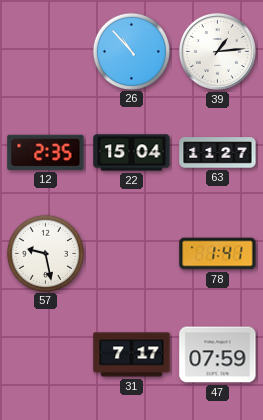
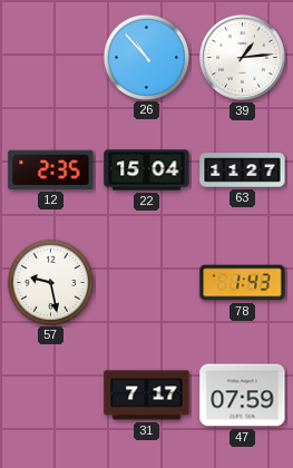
78: 1:41 -> 1:43
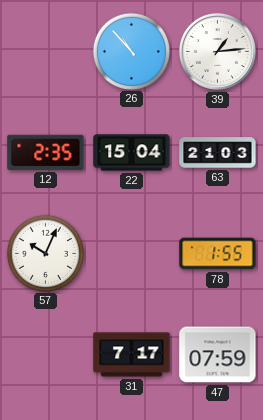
63: 11:27 -> 21:03
57: 9:28 -> 10:04
78: 1:43 -> 1:55
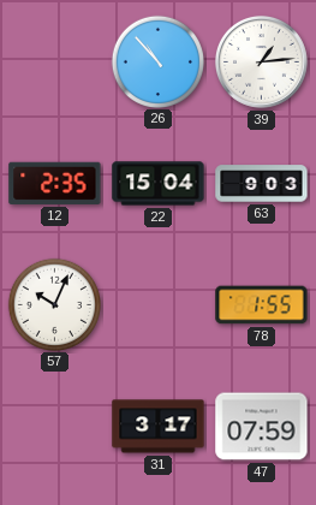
63: 21:03 -> 9:03
31: 7:17 -> 3:17
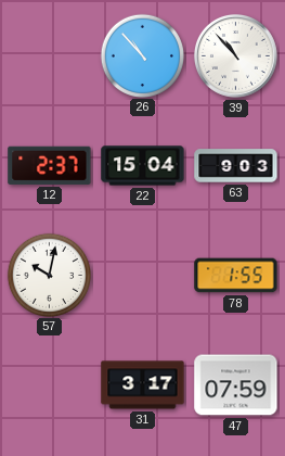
39: 1:14 -> 10:53
12: 2:35 -> 2:37
57: 10:04 -> 10:02
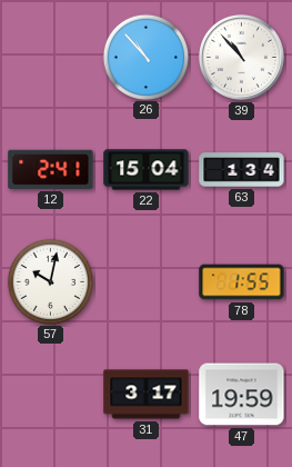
12: 2:37 -> 2:41
63: 9:03 -> 1:34
47: 07:59 -> 19:59
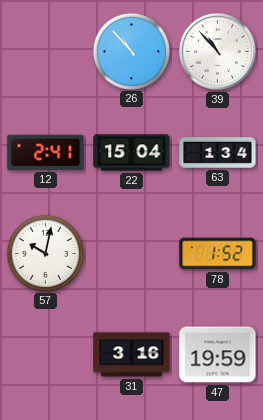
78: 1:55 -> 1:52
31: 3:17 -> 3:16
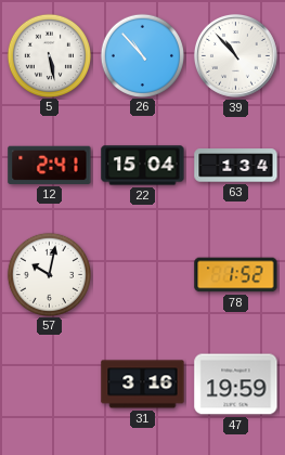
5: none -> 5:28
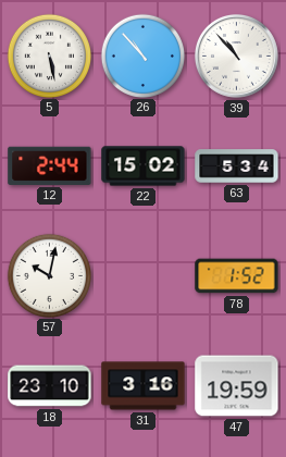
12: 2:41 -> 2:44
22: 15:04 -> 15:02
63: 1:34 -> 5:34
18: none -> 23:10
